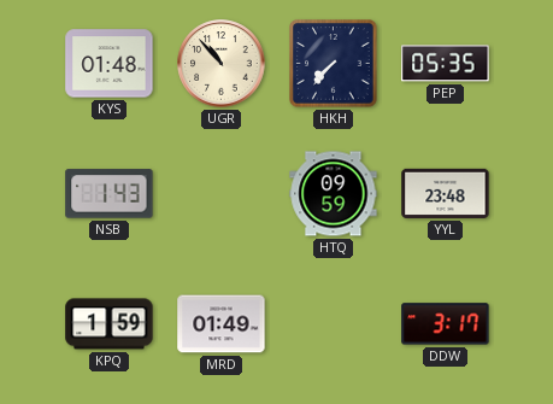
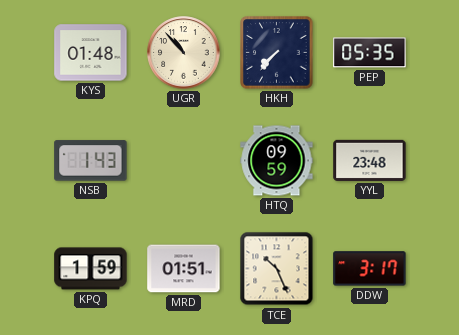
MRD: 01:49 -> 01:51
TCE: none -> 10:26
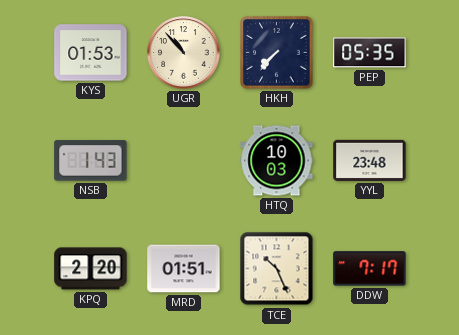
KYS: 01:48 -> 01:53
HTQ: 09:59 -> 10:03
KPQ: 1:59 -> 2:20
DDW: 3:17 -> 7:17
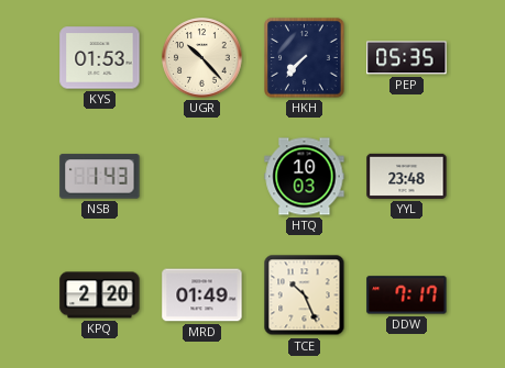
UGR: 10:53 -> 10:23
MRD: 01:51 -> 01:49
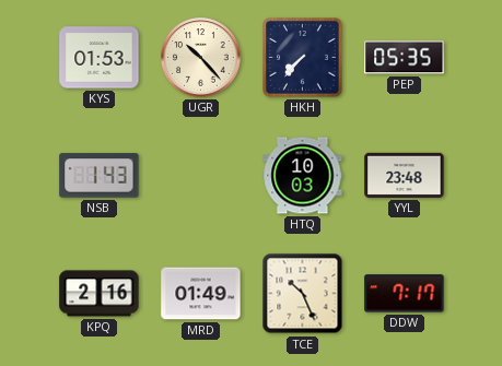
KPQ: 2:20 -> 2:16
